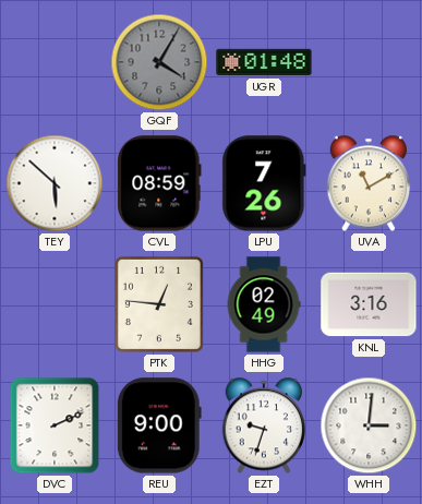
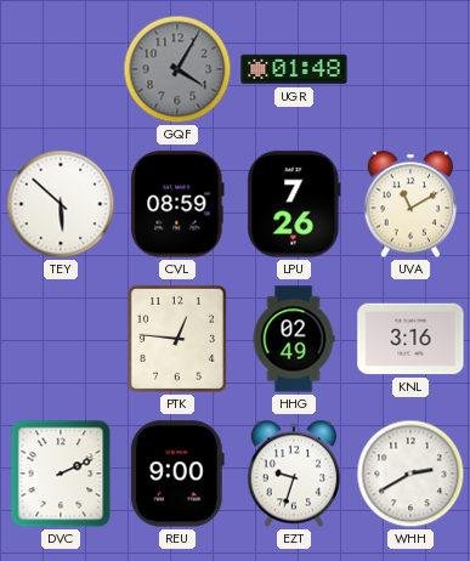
WHH: 3:01 -> 2:40
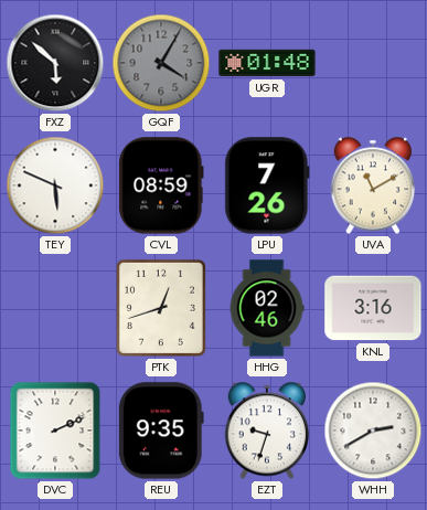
FXZ: none -> 5:52
TEY: 5:52 -> 5:49
PTK: 12:46 -> 12:42
HHG: 02:49 -> 02:46
REU: 9:00 -> 9:35
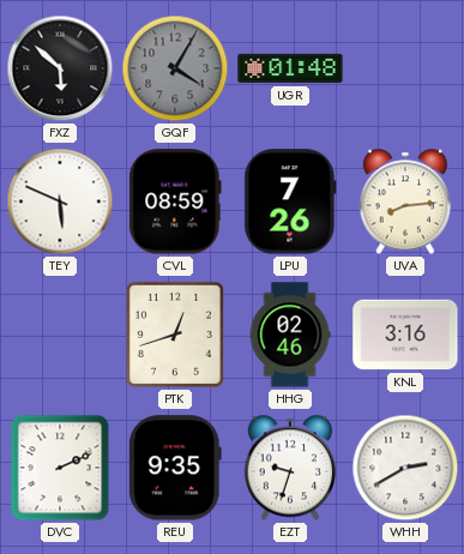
UVA: 11:10 -> 8:14
